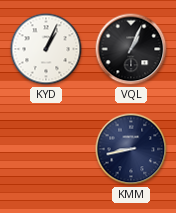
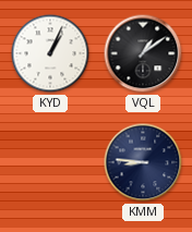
VQL: 1:04 -> 1:09
KMM: 8:43 -> 8:46
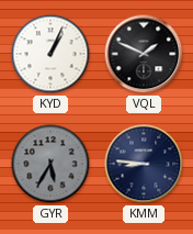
VQL: 1:09 -> 1:49
GYR: none -> 5:35
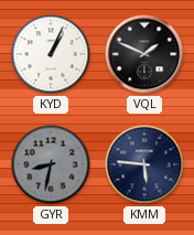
GYR: 5:35 -> 8:32
KMM: 8:46 -> 5:46
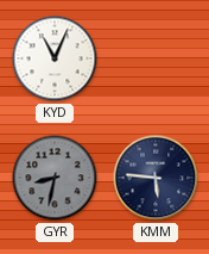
KYD: 1:04 -> 11:04
VQL: 1:49 -> none
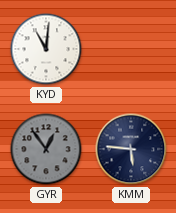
KYD: 11:04 -> 11:01
GYR: 8:32 -> 12:54
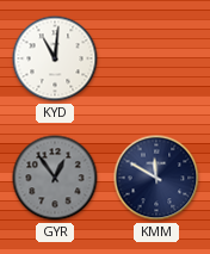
KMM: 5:46 -> 11:50
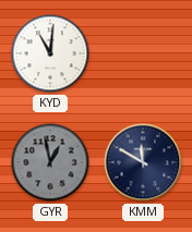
GYR: 12:54 -> 12:58
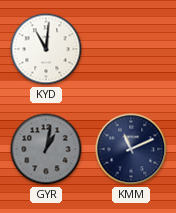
GYR: 12:58 -> 1:02
KMM: 11:50 -> 11:11
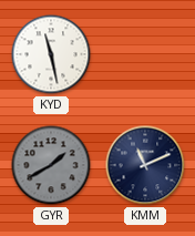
KYD: 11:01 -> 11:28
GYR: 1:02 -> 1:40
